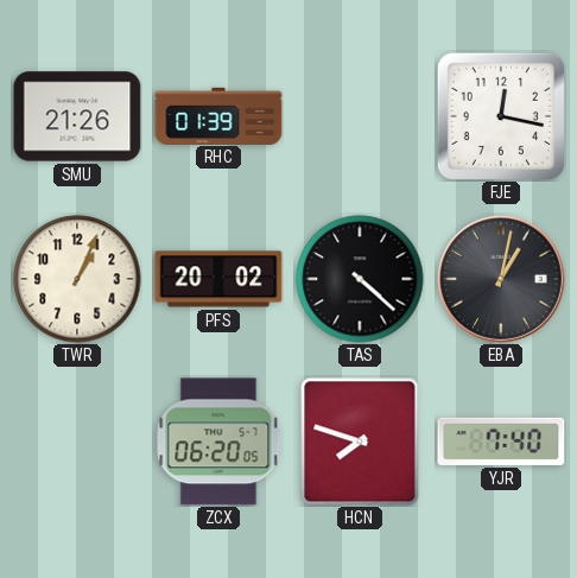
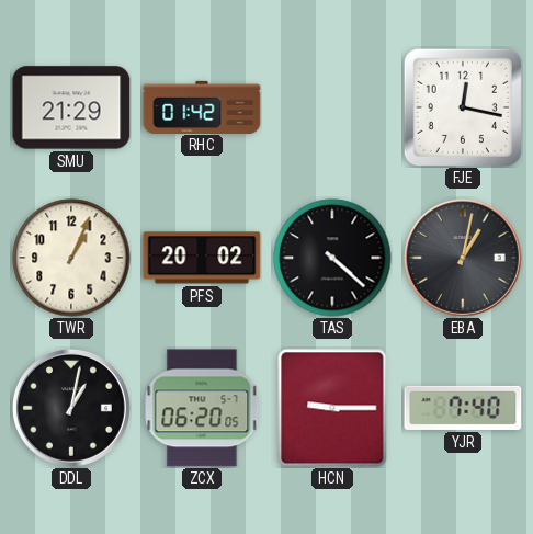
SMU: 21:26 -> 21:29
RHC: 01:39 -> 01:42
DDL: none -> 1:02
HCN: 7:48 -> 9:15
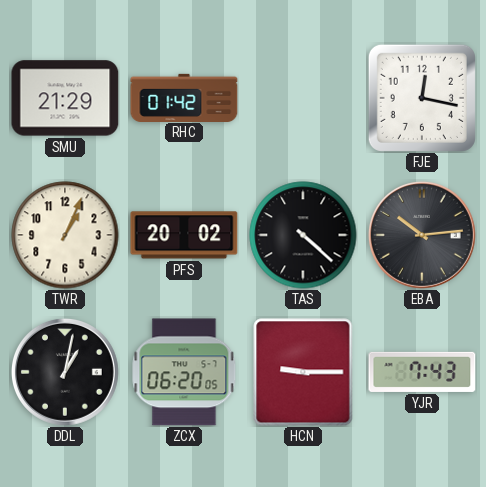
EBA: 1:02 -> 10:14
YJR: 7:40 -> 7:43
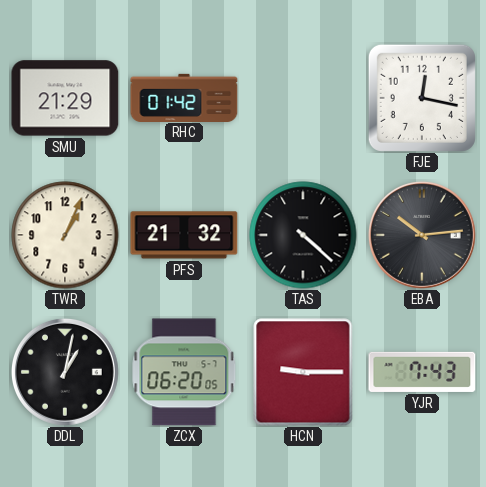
PFS: 20:02 -> 21:32
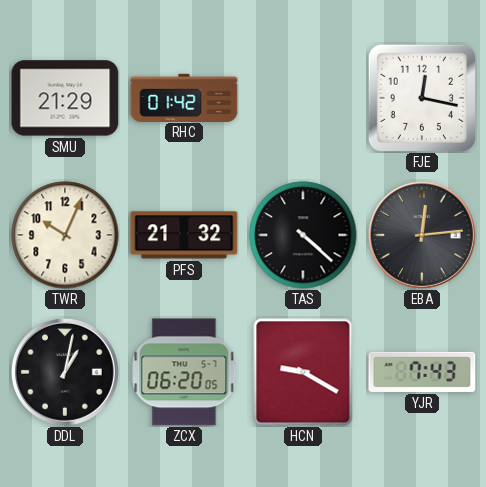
TWR: 1:04 -> 10:04
EBA: 10:14 -> 12:14
HCN: 9:15 -> 9:20
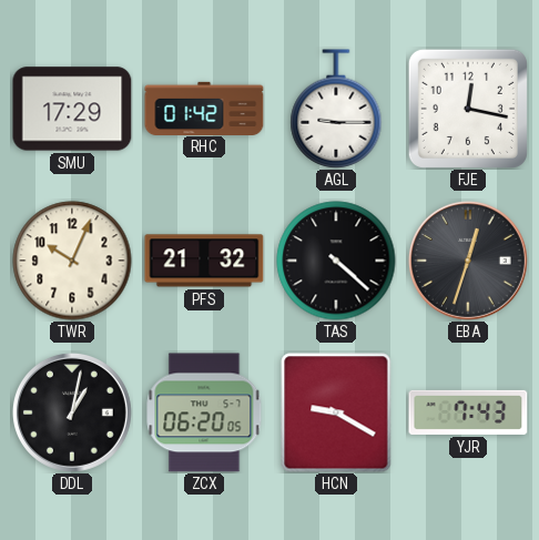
SMU: 21:29 -> 17:29
AGL: none -> 9:15
EBA: 12:14 -> 12:33
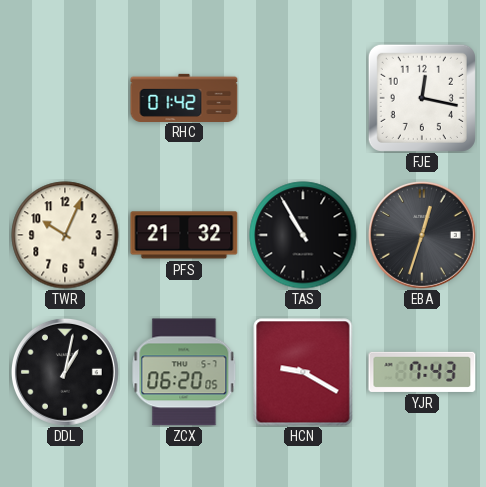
SMU: 17:29 -> none
AGL: 9:15 -> none
TAS: 4:22 -> 10:55
